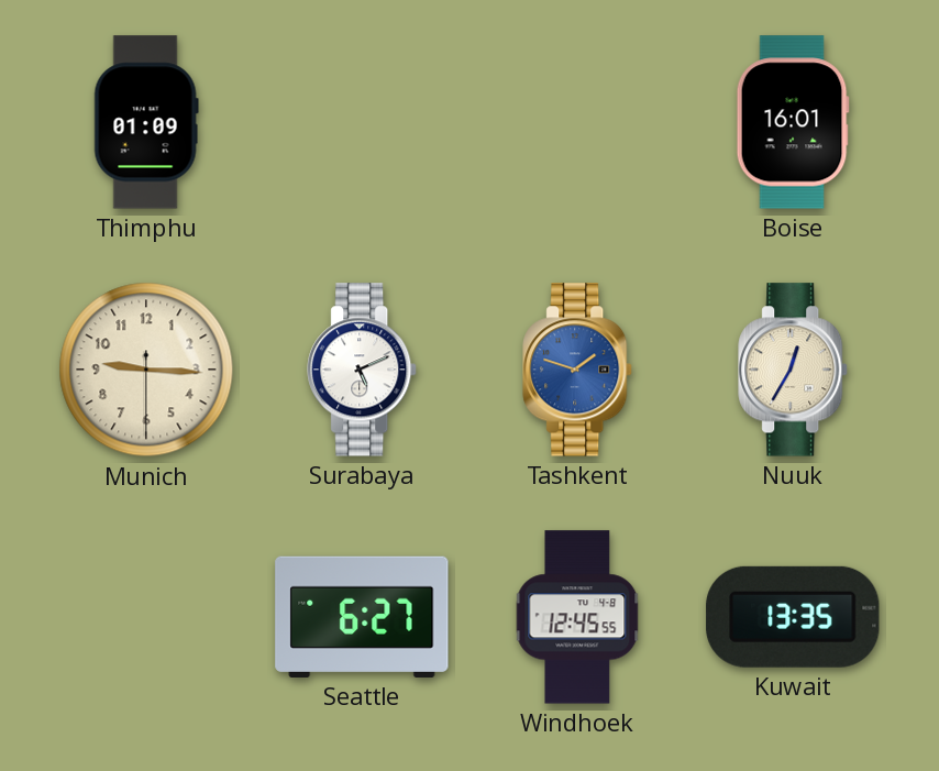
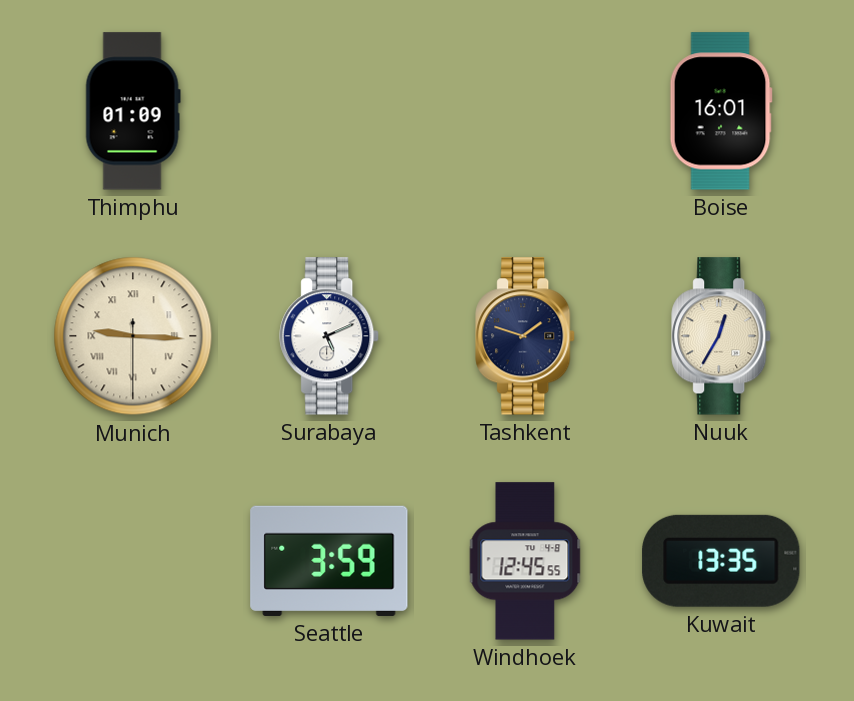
Munich numerals: Arabic -> Roman
Tashkent dial: blue -> navy
Seattle: 6:27 -> 3:59
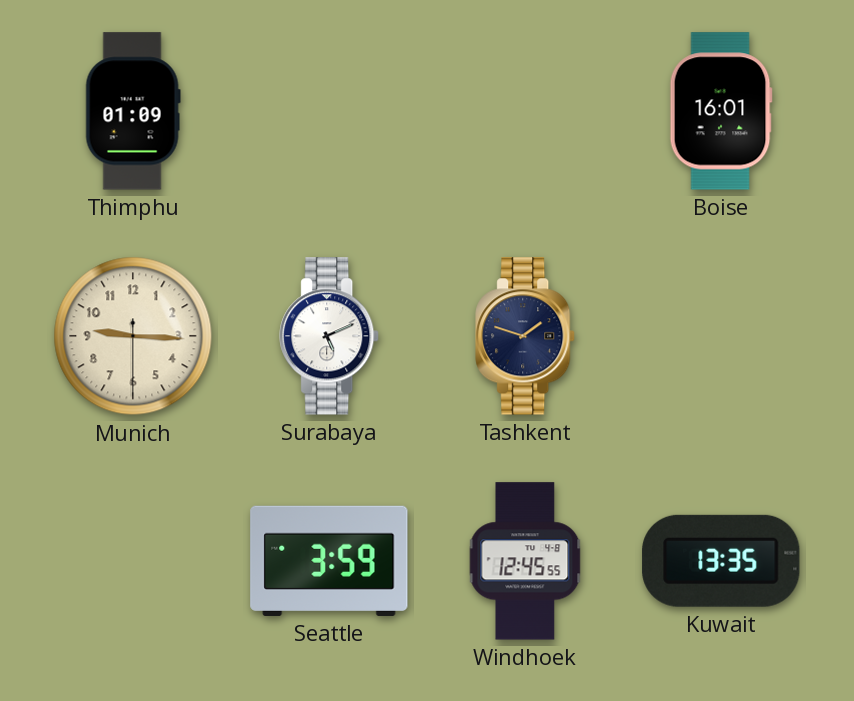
Munich numerals: Roman -> Arabic
Nuuk: 12:35 -> none
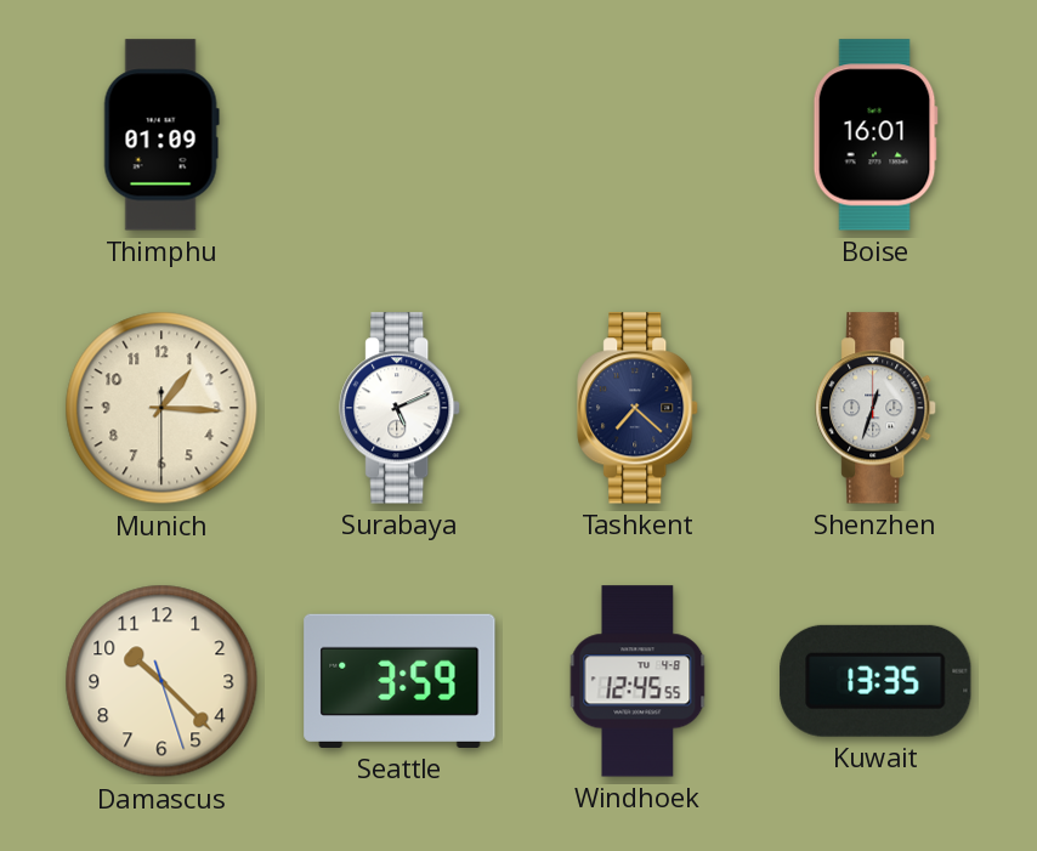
Munich: 9:15 -> 1:15
Tashkent: 1:48 -> 7:22
Shenzhen: none -> 12:33
Damascus: none -> 10:22
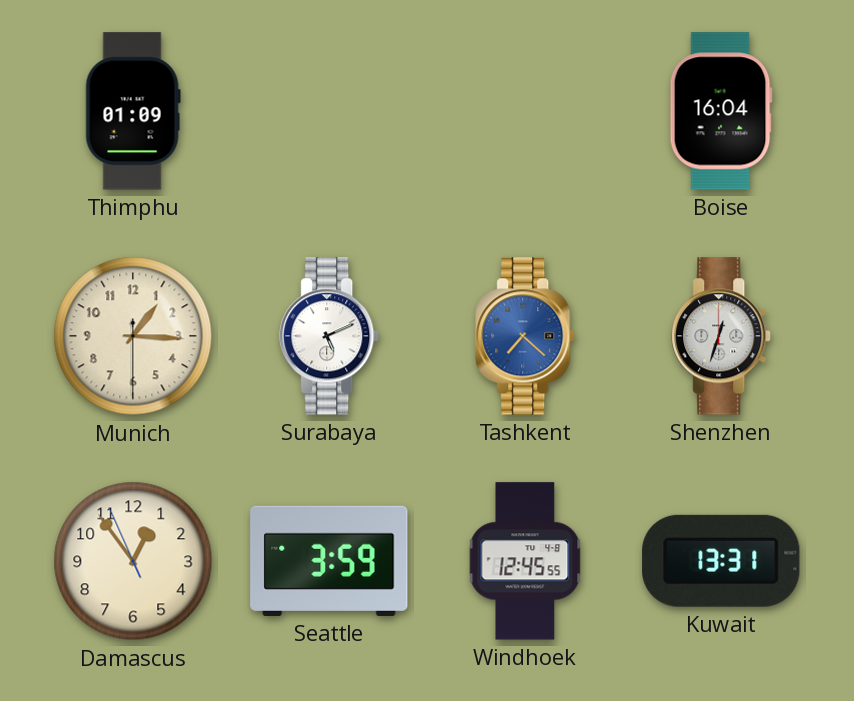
Boise: 16:01 -> 16:04
Tashkent dial: navy -> blue
Damascus: 10:22 -> 12:53
Kuwait: 13:35 -> 13:31
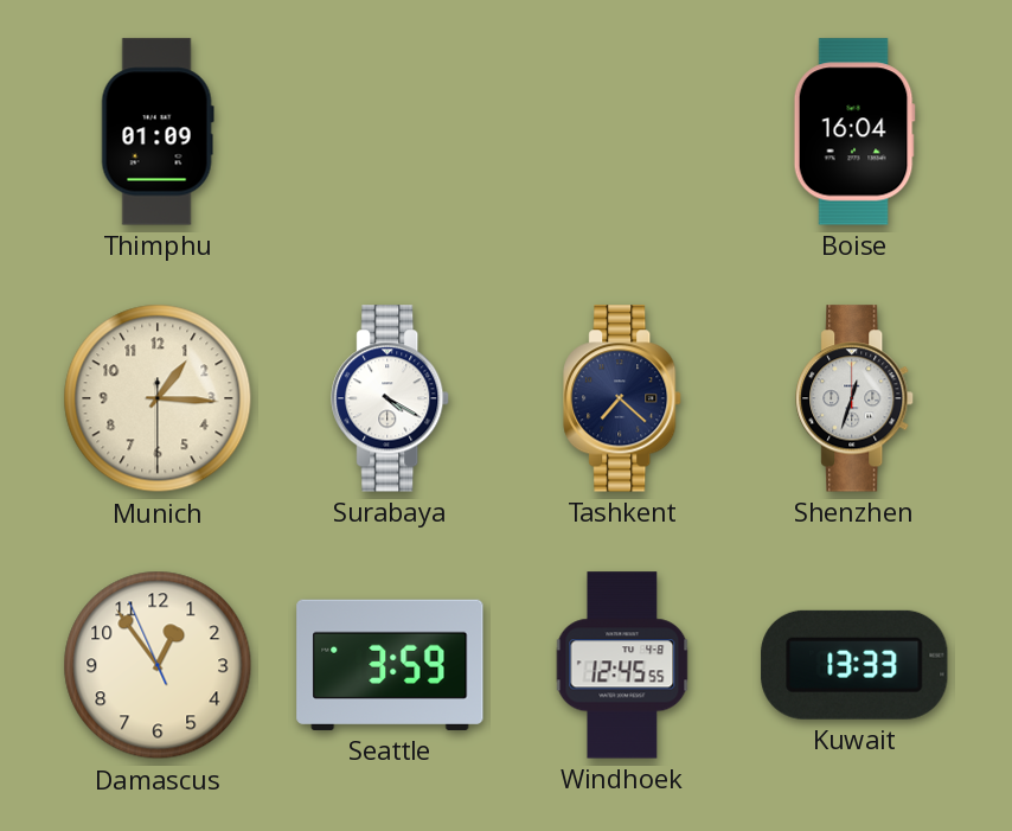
Surabaya: 5:11 -> 4:20
Tashkent dial: blue -> navy
Kuwait: 13:31 -> 13:33
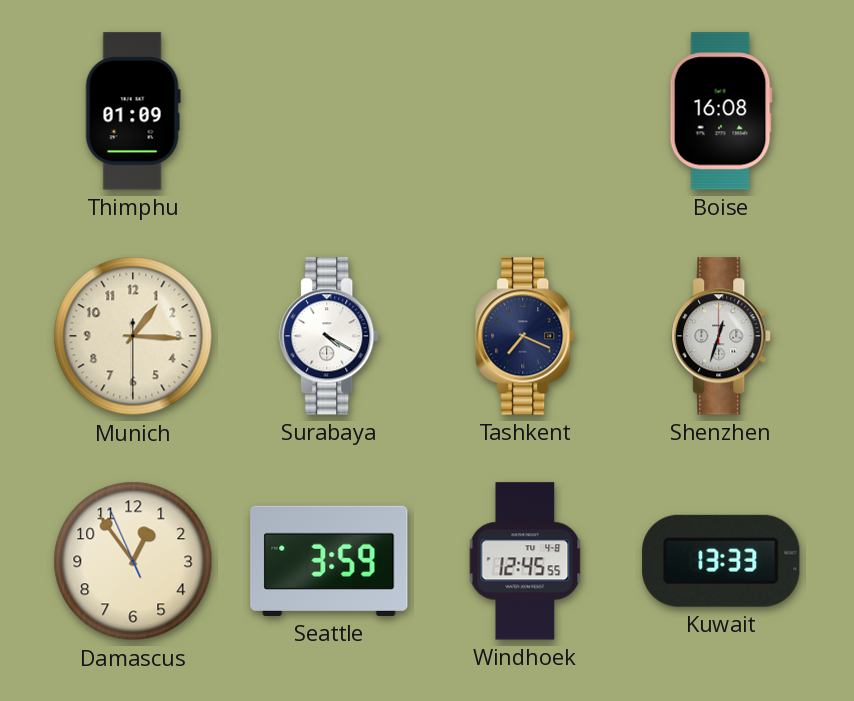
Boise: 16:04 -> 16:08
Tashkent: 7:22 -> 7:19
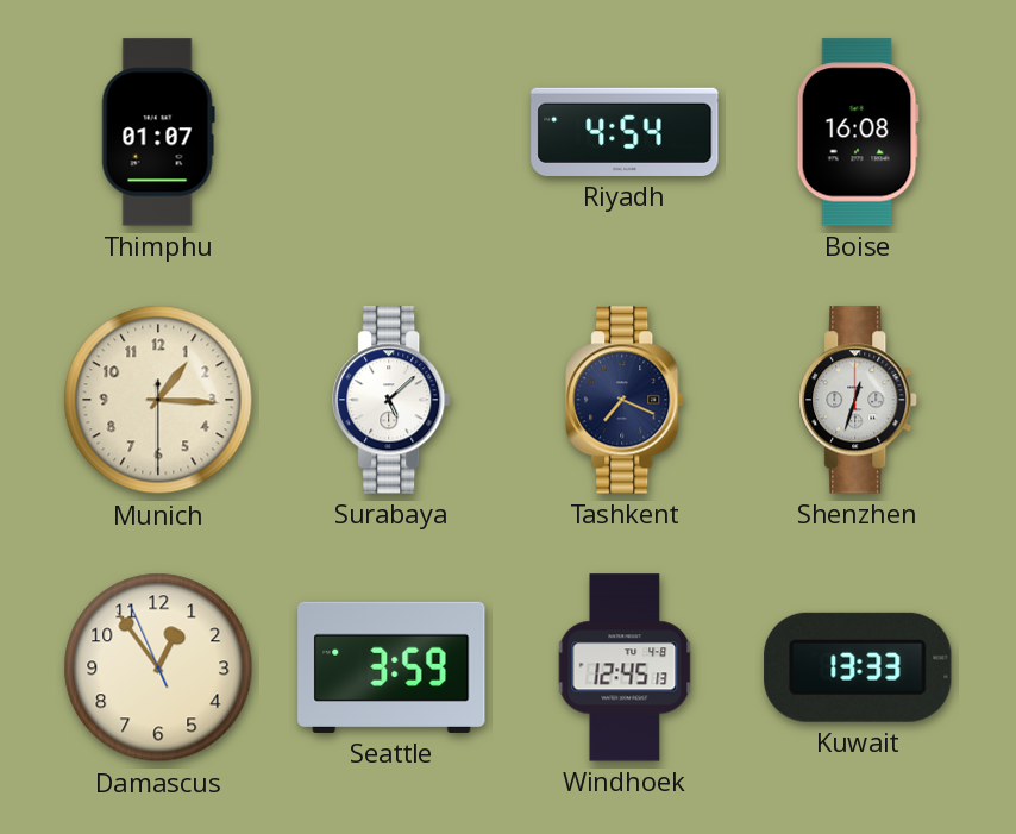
Thimphu: 01:09 -> 01:07
Riyadh: none -> 4:54
Surabaya: 4:20 -> 5:08
Windhoek: 12:45:55 -> 12:45:13
